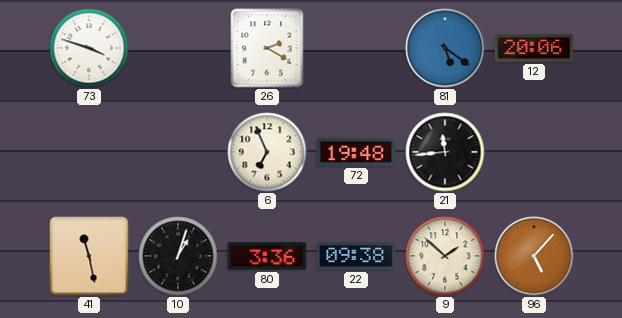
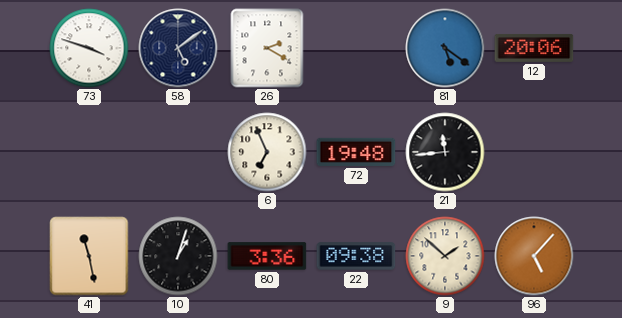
58: none -> 5:09
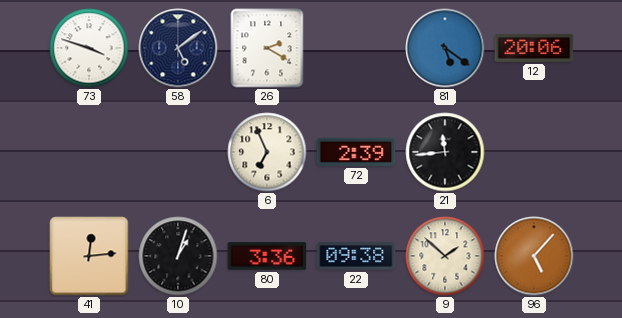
72: 19:48 -> 2:39
41: 11:28 -> 12:14
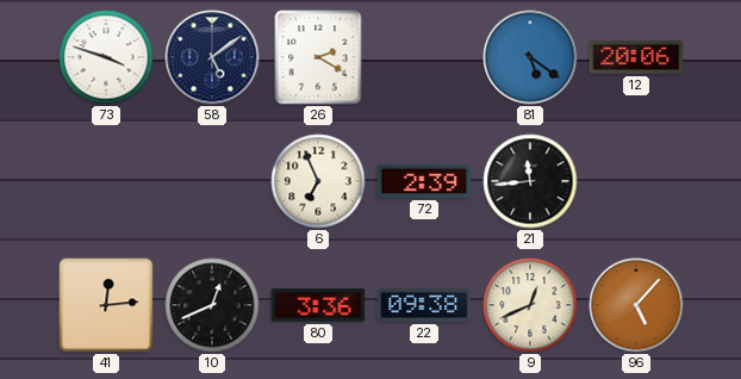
10: 1:03 -> 12:41
9: 1:52 -> 12:41
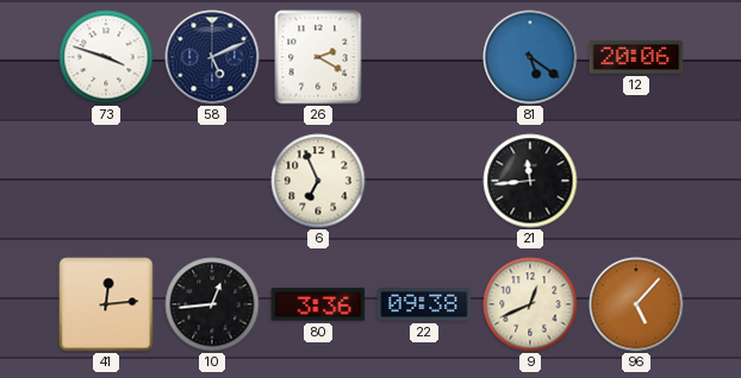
58: 5:09 -> 5:11
72: 2:39 -> none
10: 12:41 -> 12:44
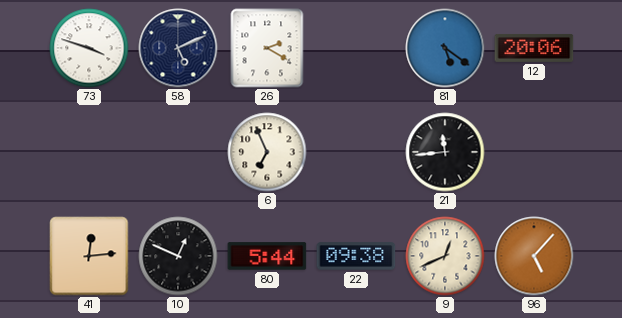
10: 12:44 -> 12:49
80: 3:36 -> 5:44
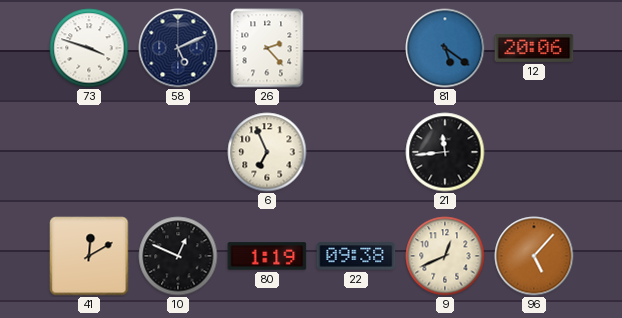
26: 2:20 -> 2:23
41: 12:14 -> 12:10
80: 5:44 -> 1:19
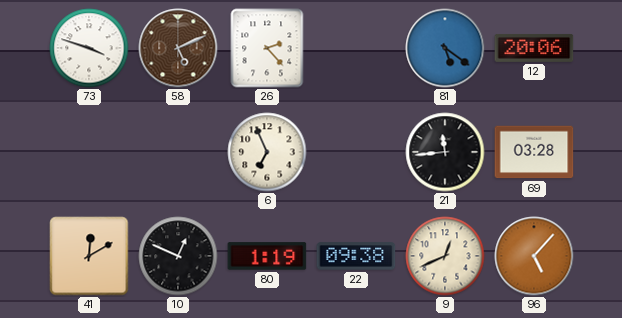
58 dial: navy -> brown
69: none -> 03:28
